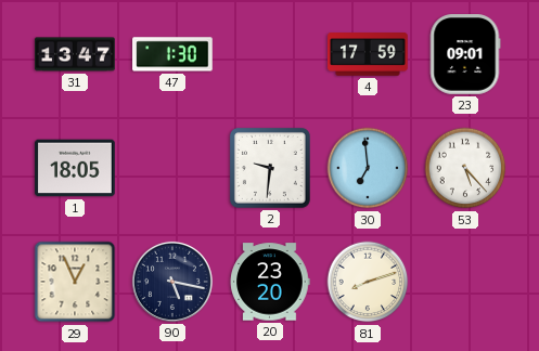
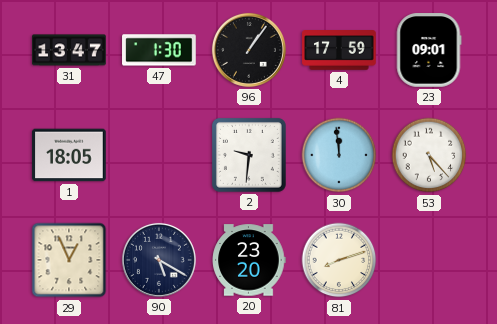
96: none -> 1:06
30: 6:59 -> 11:59
90: 5:17 -> 5:20
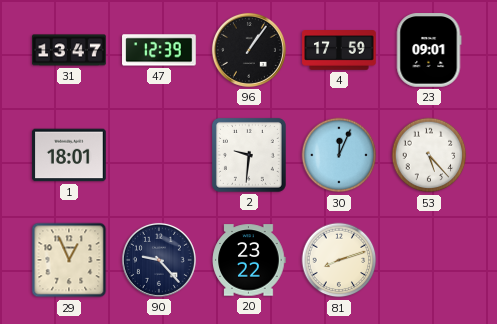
47: 1:30 -> 12:39
1: 18:05 -> 18:01
30: 11:59 -> 12:04
90: 5:20 -> 9:23
20: 23:20 -> 23:22
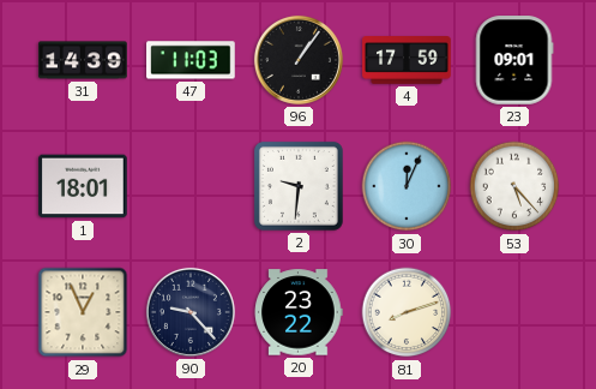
31: 13:47 -> 14:39
47: 12:39 -> 11:03
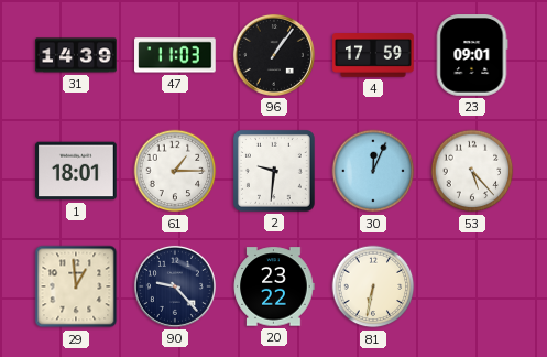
61: none -> 1:15
29: 12:56 -> 12:59
81: 8:12 -> 6:32
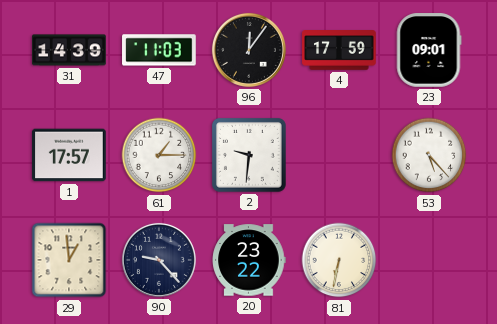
96: 1:06 -> 12:06
1: 18:01 -> 17:57
30: 12:04 -> none
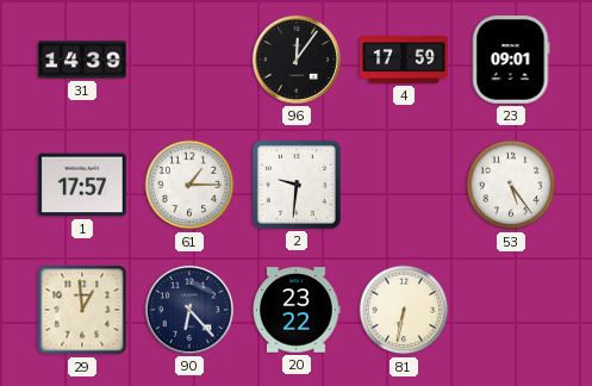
47: 11:03 -> none
53: 5:23 -> 5:24
90: 9:23 -> 6:23
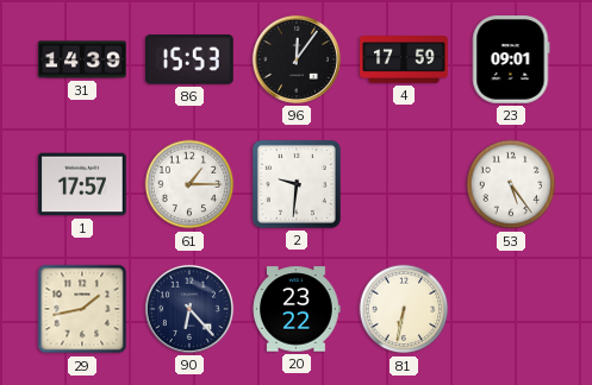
86: none -> 15:53
29: 12:59 -> 1:43
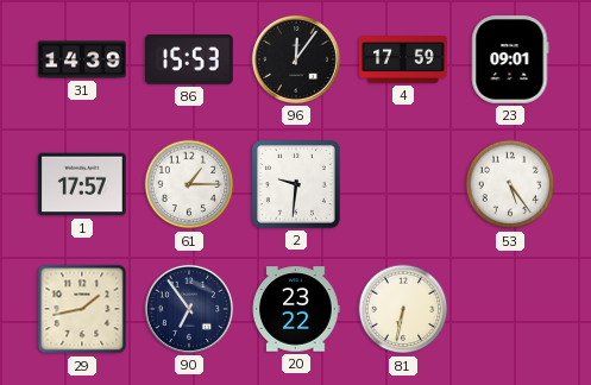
90: 6:23 -> 6:54
